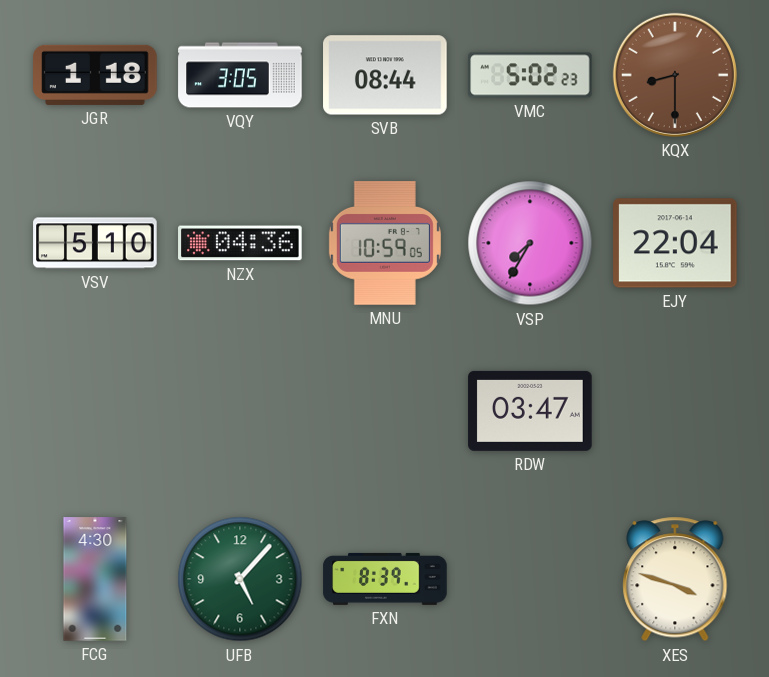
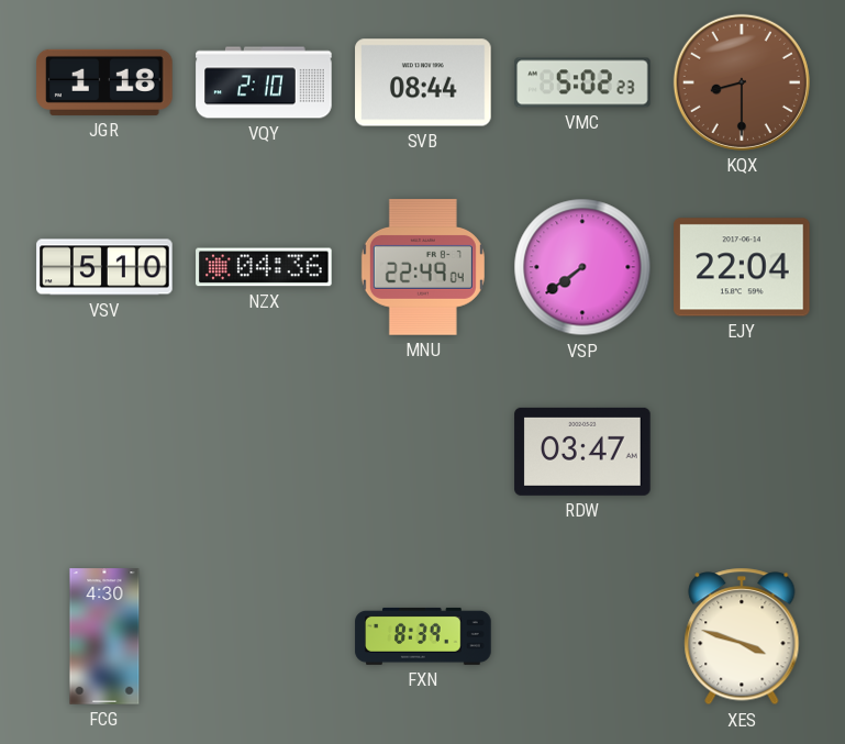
VQY: 3:05 -> 2:10
MNU: 10:59 -> 22:49
VSP: 7:35 -> 7:39
UFB: 5:07 -> none
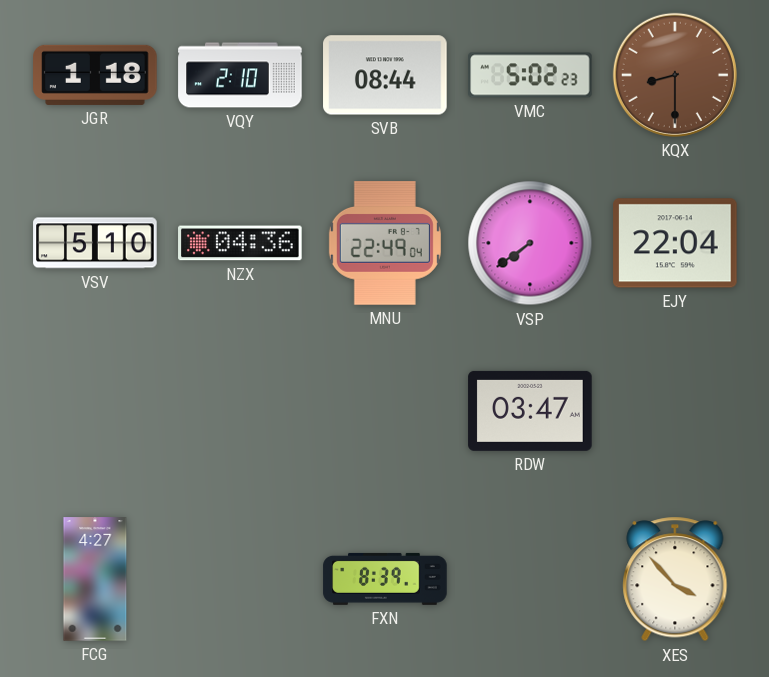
FCG: 4:30 -> 4:27
XES: 3:48 -> 3:53
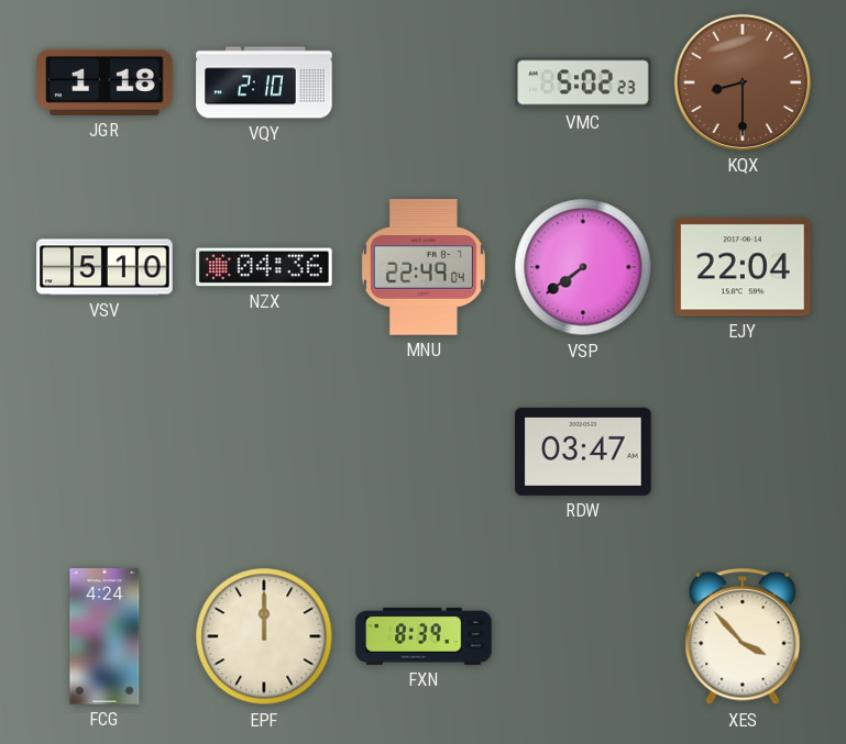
SVB: 08:44 -> none
FCG: 4:27 -> 4:24
EPF: none -> 12:00
